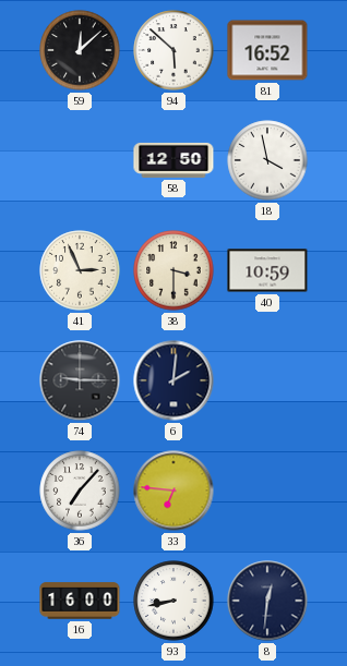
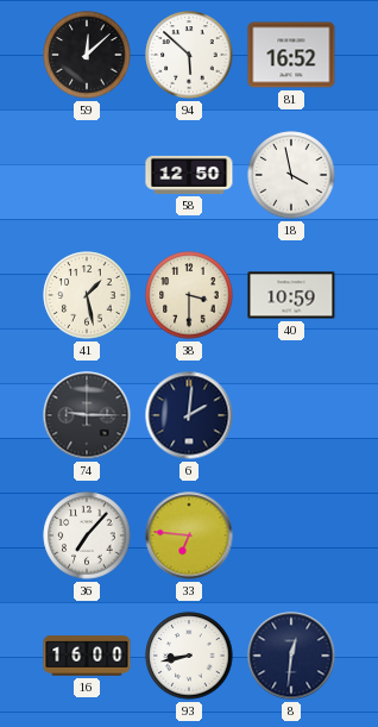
41: 2:56 -> 1:28
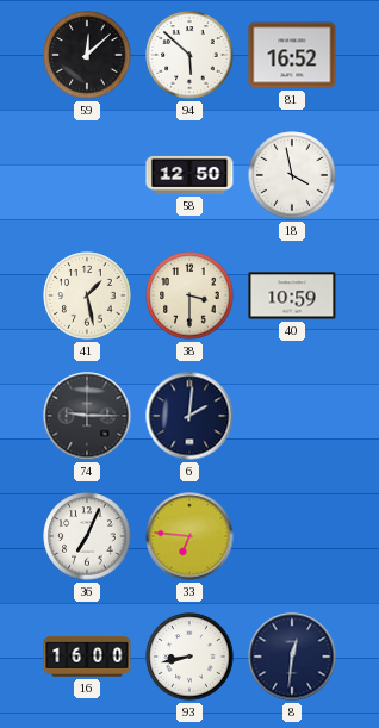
36: 7:07 -> 7:04
